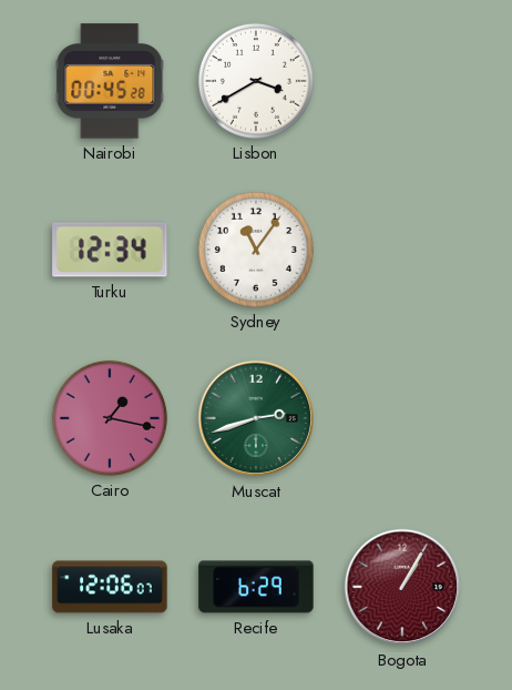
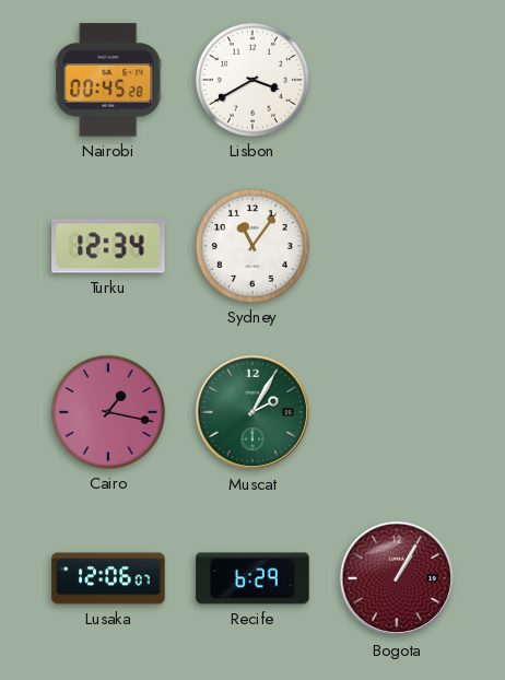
Muscat: 2:42 -> 2:05
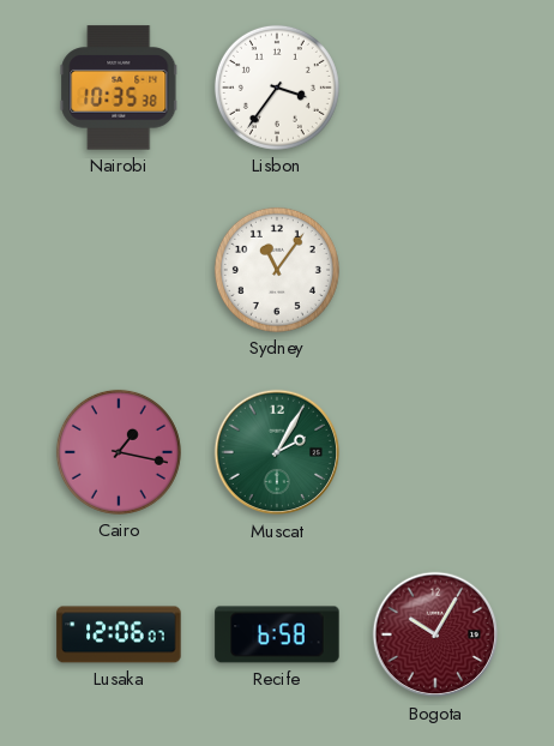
Nairobi: 00:45 -> 10:35
Lisbon: 3:40 -> 3:36
Turku: 12:34 -> none
Recife: 6:29 -> 6:58
Bogota: 1:05 -> 10:05
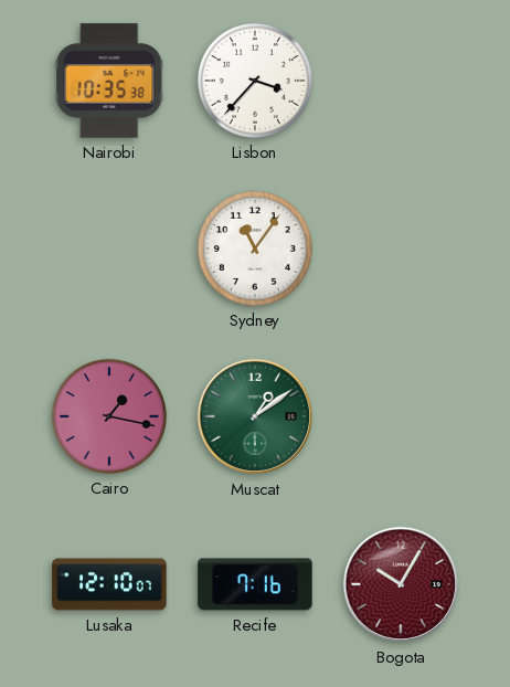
Lisbon: 3:36 -> 3:37
Muscat: 2:05 -> 1:09
Lusaka: 12:06 -> 12:10
Recife: 6:58 -> 7:16
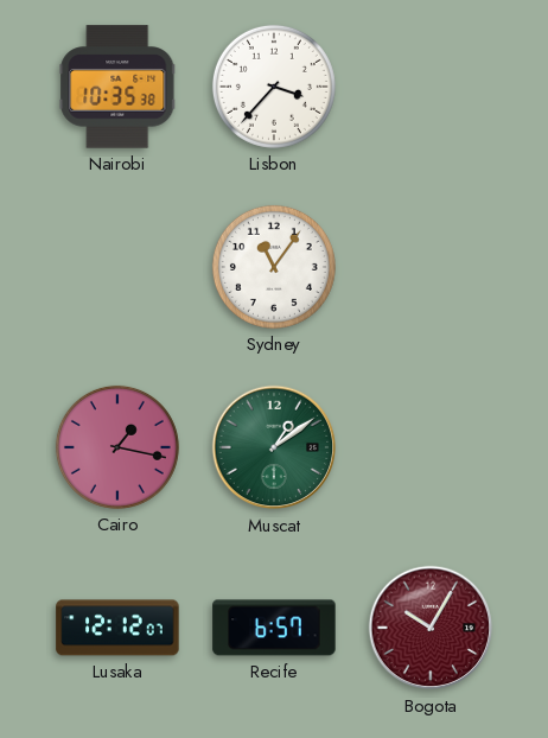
Lusaka: 12:10 -> 12:12
Recife: 7:16 -> 6:57
